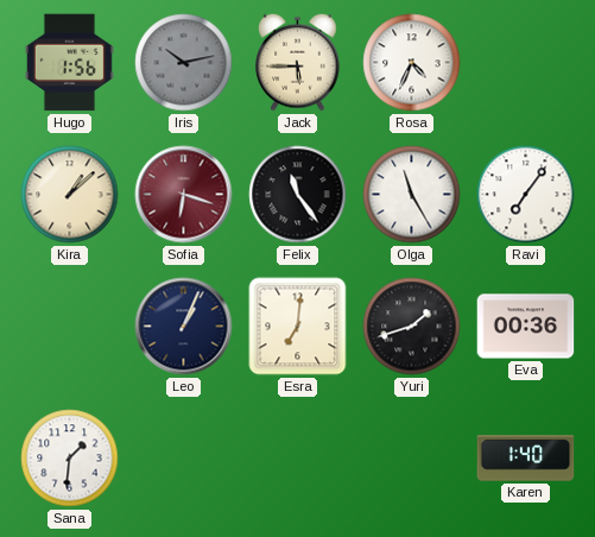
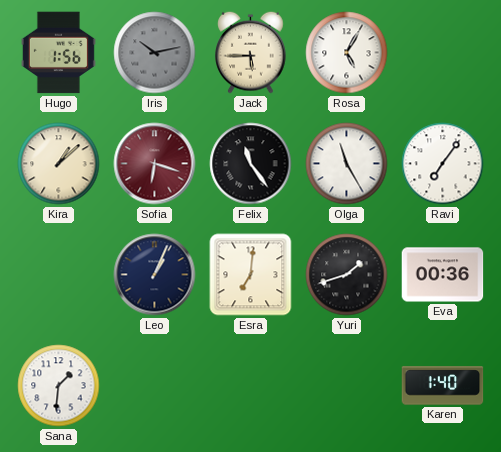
Rosa: 4:34 -> 5:05
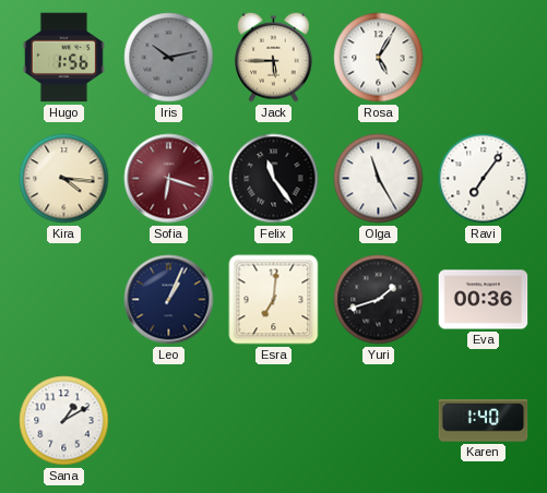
Kira: 1:08 -> 4:16
Sana: 1:31 -> 1:10
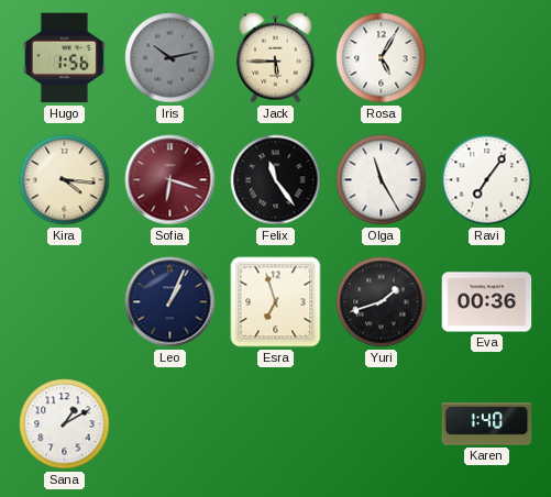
Esra: 7:01 -> 6:57
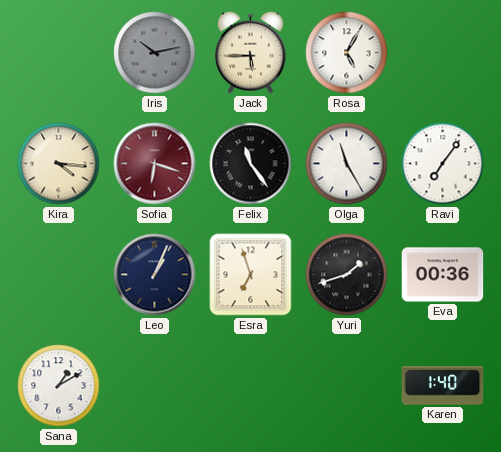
Hugo: 1:56 -> none
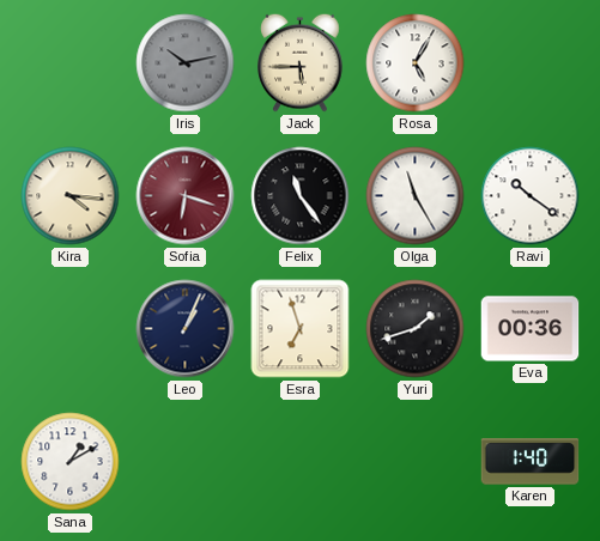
Ravi: 7:06 -> 10:21
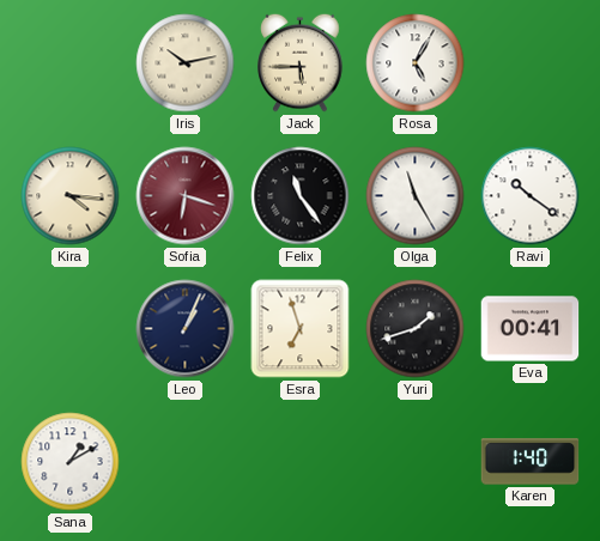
Iris dial: grey -> cream
Eva: 00:36 -> 00:41
